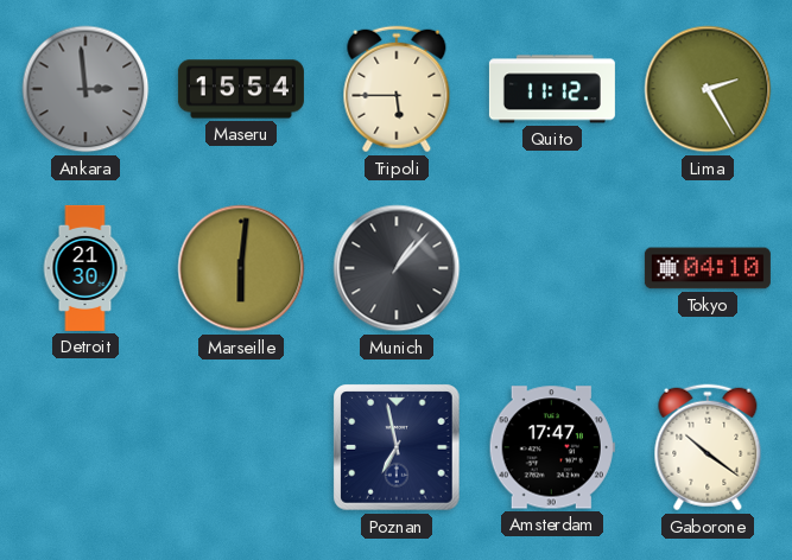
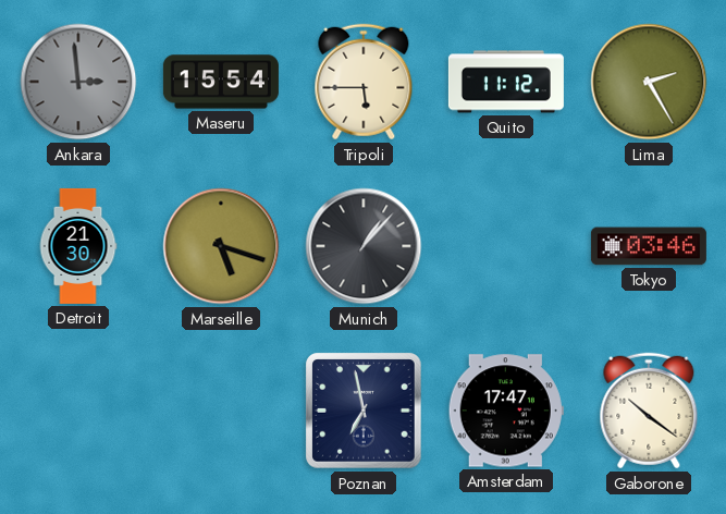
Marseille: 6:01 -> 5:18
Tokyo: 04:10 -> 03:46
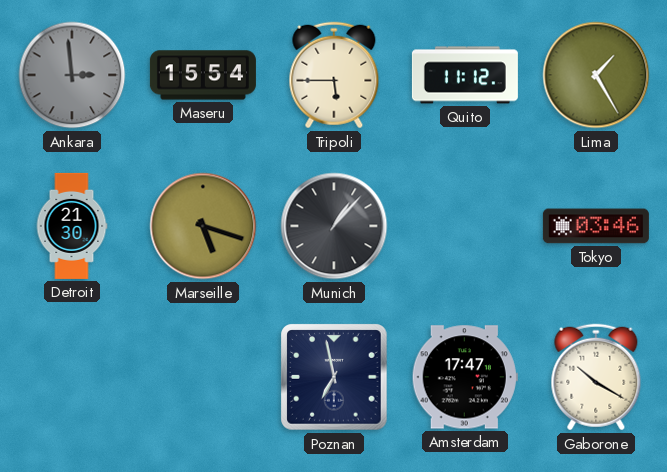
Lima: 2:25 -> 1:25
Gaborone: 10:21 -> 10:20
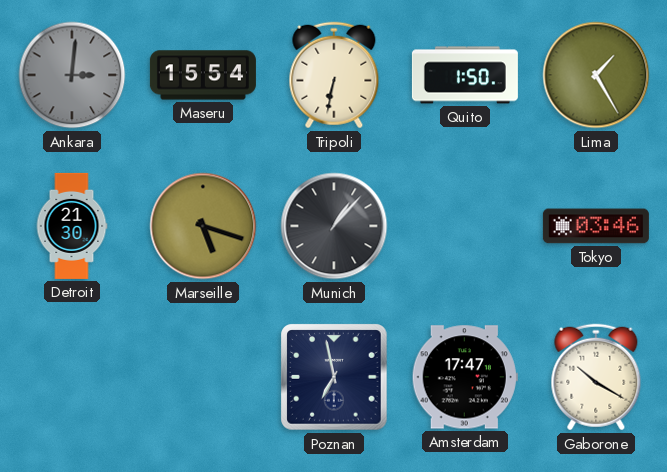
Ankara: 2:59 -> 3:01
Tripoli: 5:45 -> 6:32
Quito: 11:12 -> 1:50
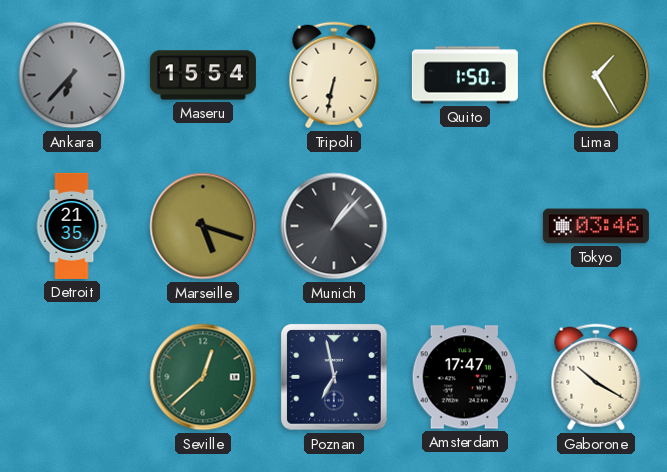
Ankara: 3:01 -> 6:37
Detroit: 21:30 -> 21:35
Seville: none -> 12:38
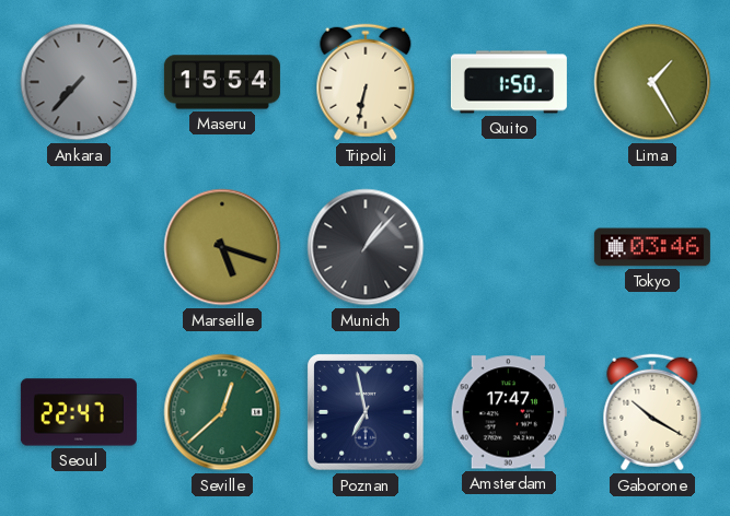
Ankara: 6:37 -> 7:37
Detroit: 21:35 -> none
Seoul: none -> 22:47
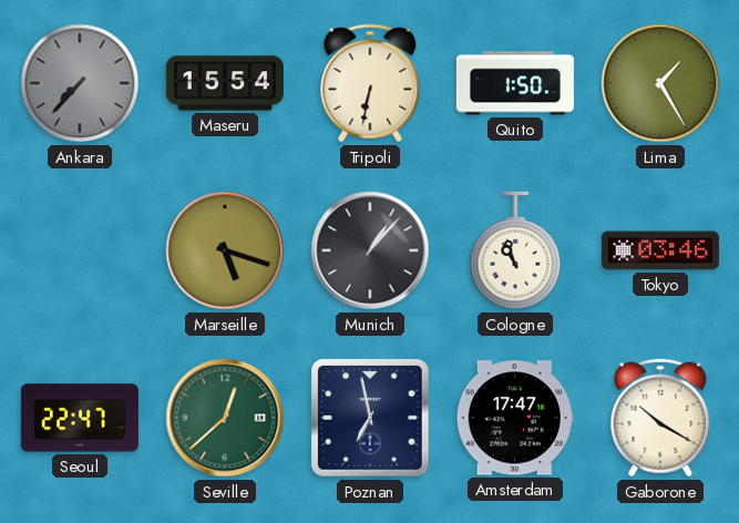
Cologne: none -> 10:57
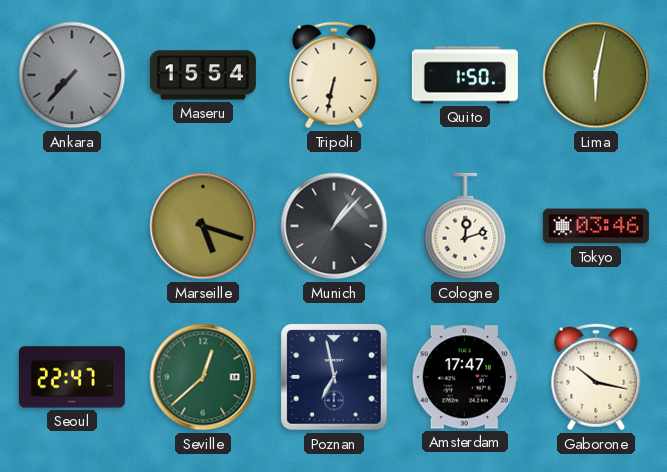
Lima: 1:25 -> 6:02
Cologne: 10:57 -> 12:12
Gaborone: 10:20 -> 10:17
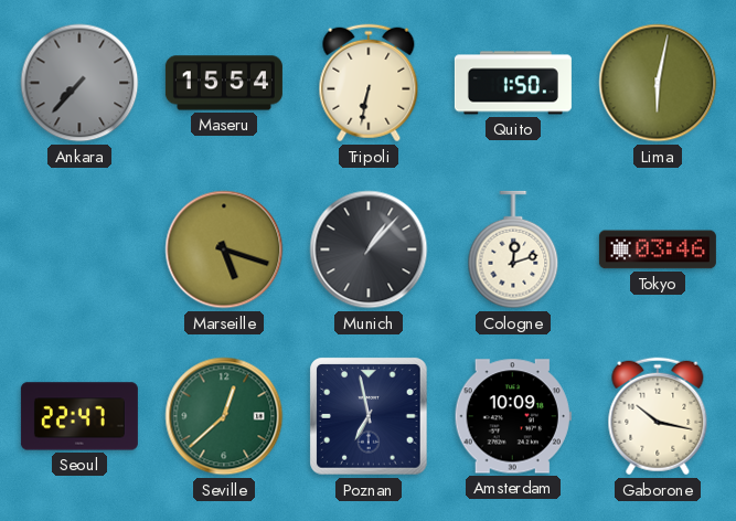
Amsterdam: 17:47 -> 10:09
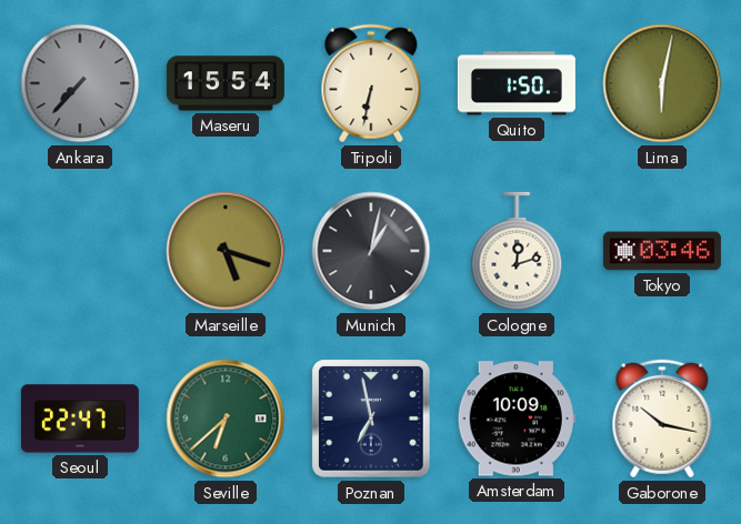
Munich: 1:07 -> 1:02
Seville: 12:38 -> 6:38
